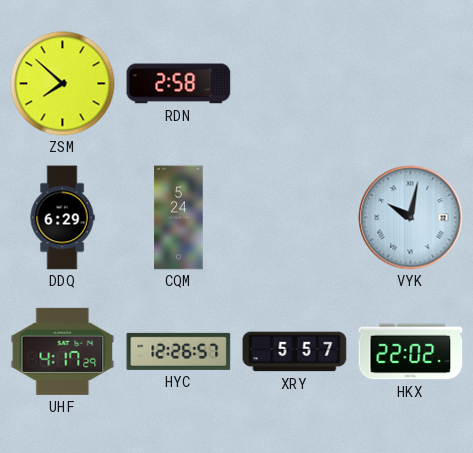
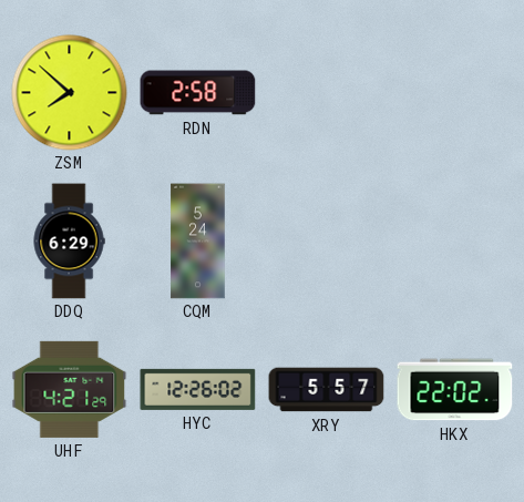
VYK: 10:02 -> none
UHF: 4:17 -> 4:21
HYC: 12:26:57 -> 12:26:02
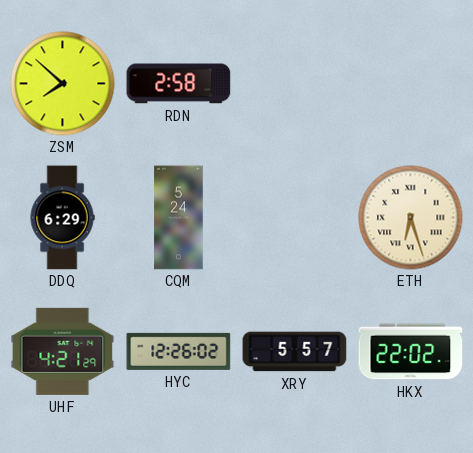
ETH: none -> 6:27
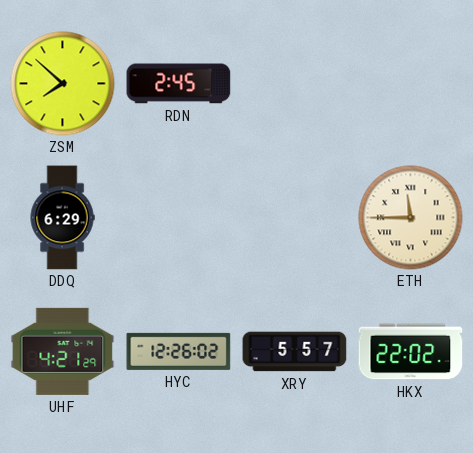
RDN: 2:58 -> 2:45
CQM: 5:24 -> none
ETH: 6:27 -> 11:45
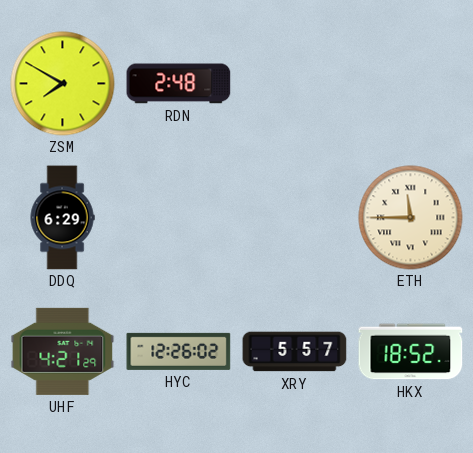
ZSM: 7:52 -> 7:50
RDN: 2:45 -> 2:48
HKX: 22:02 -> 18:52
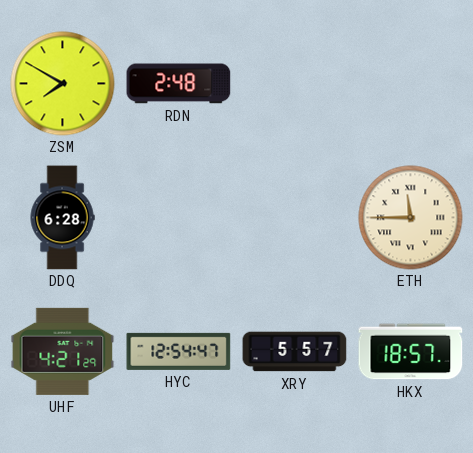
DDQ: 6:29 -> 6:28
HYC: 12:26 -> 12:54
HKX: 18:52 -> 18:57
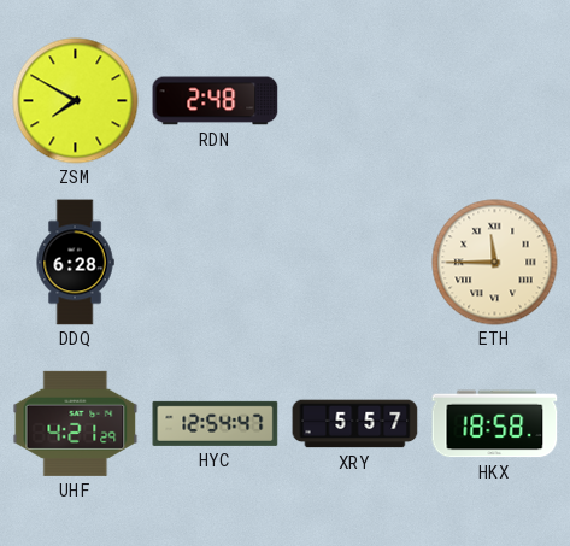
HKX: 18:57 -> 18:58
